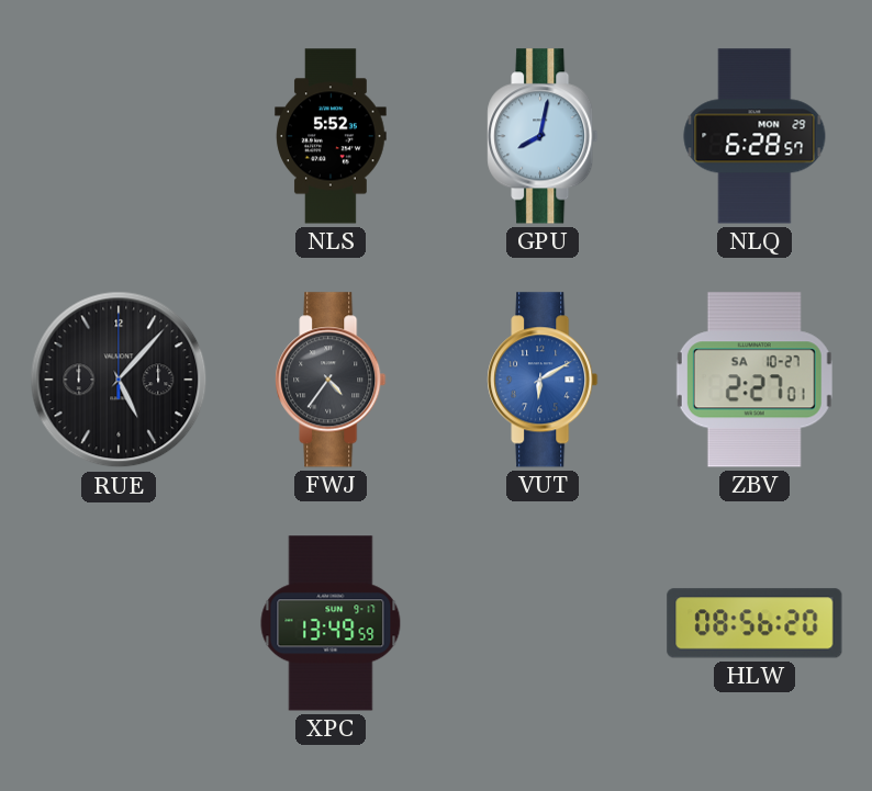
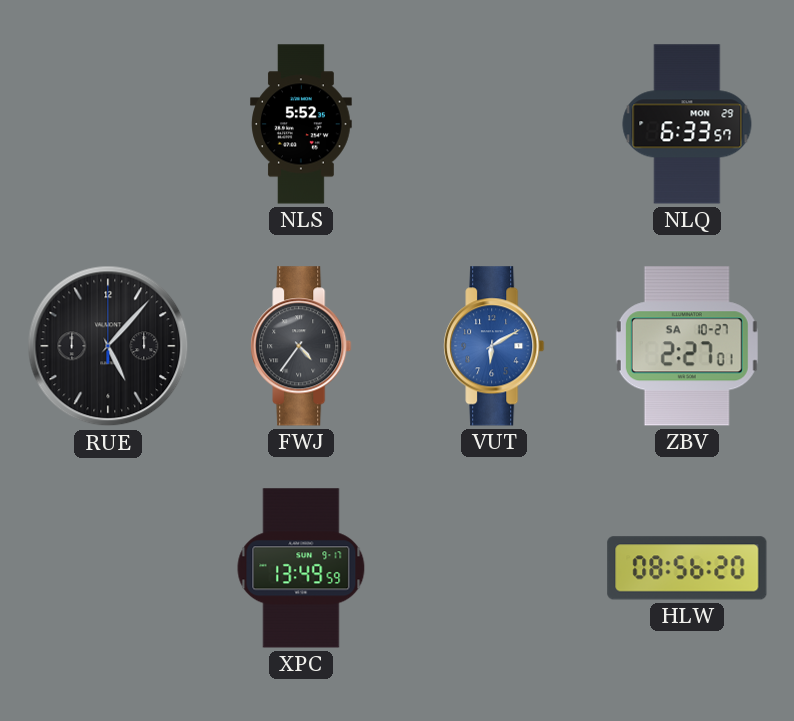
GPU: 8:02 -> none
NLQ: 6:28 -> 6:33
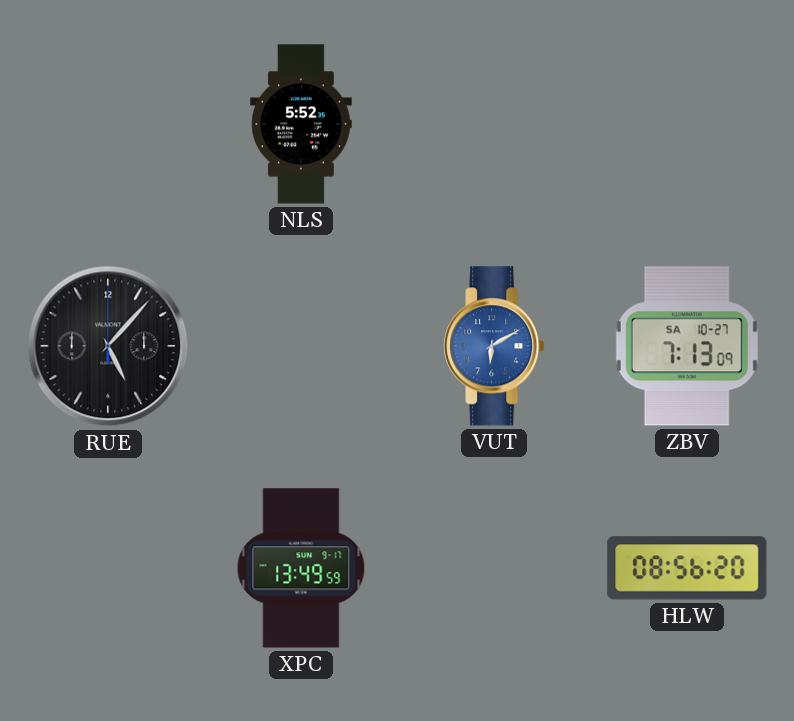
NLQ: 6:33 -> none
FWJ: 4:36 -> none
ZBV: 2:27 -> 7:13
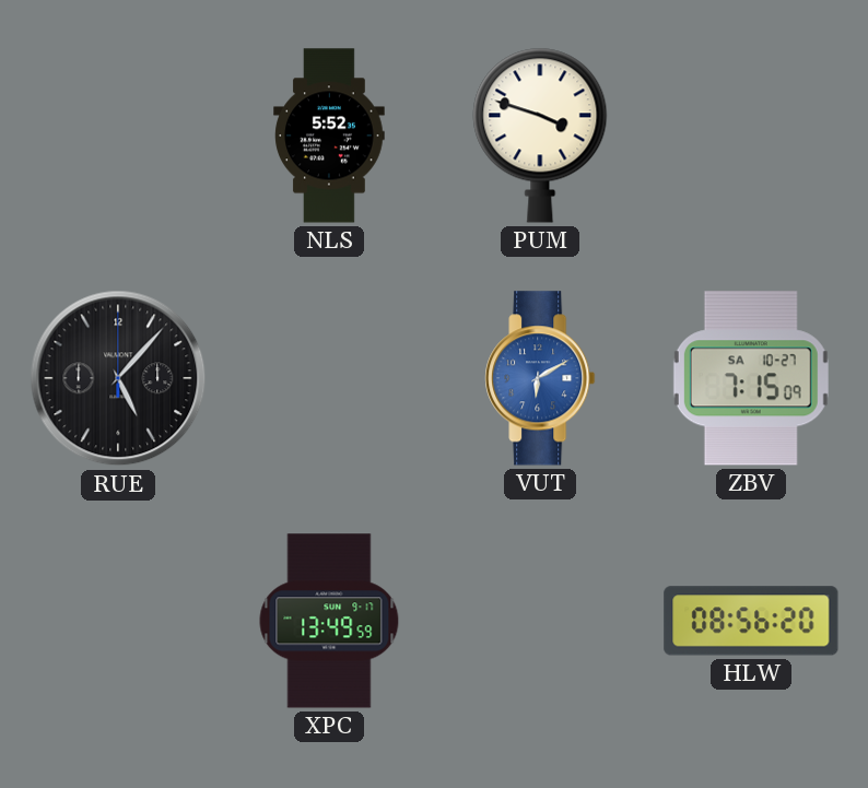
PUM: none -> 3:48
ZBV: 7:13 -> 7:15
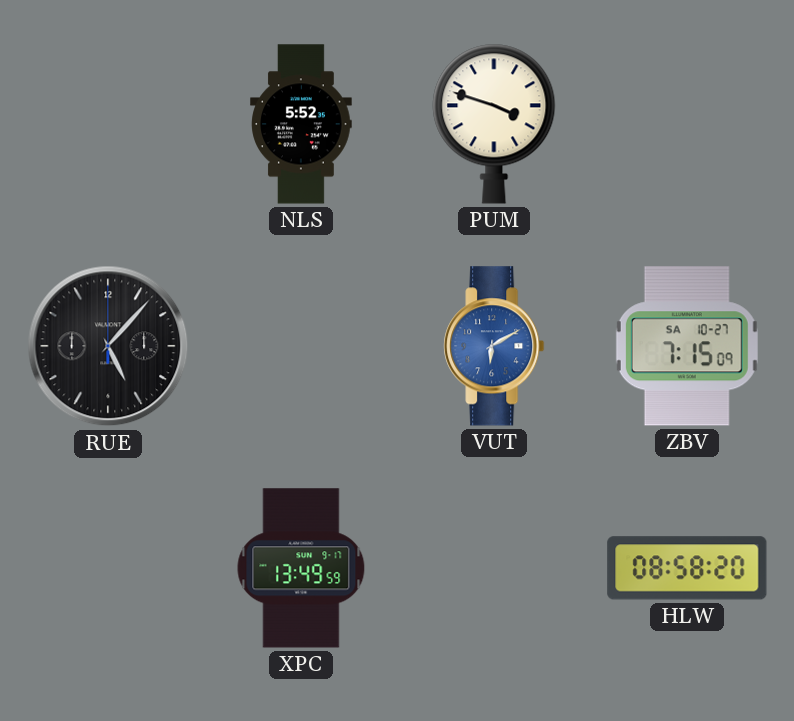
HLW: 08:56 -> 08:58
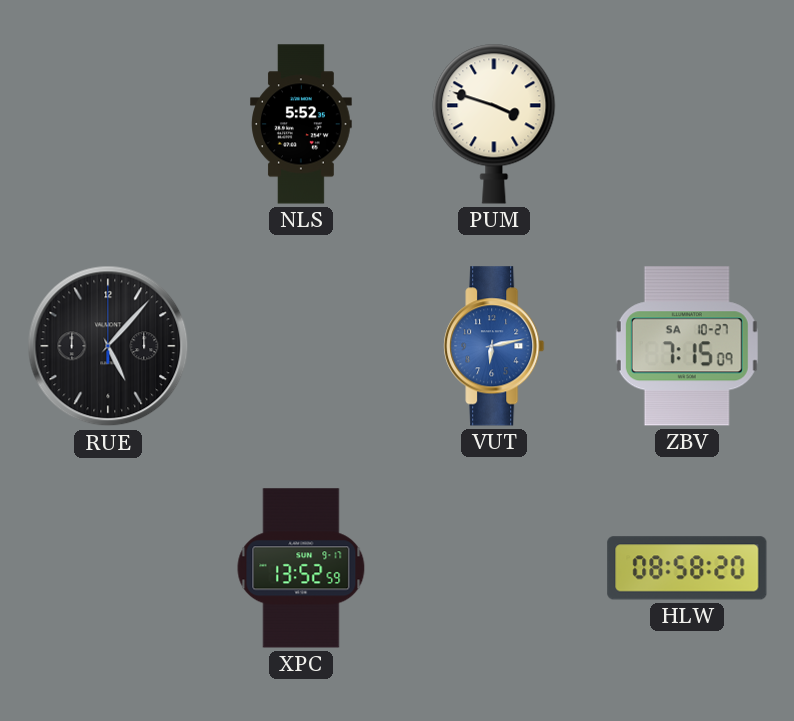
VUT: 6:10 -> 6:13
XPC: 13:49 -> 13:52
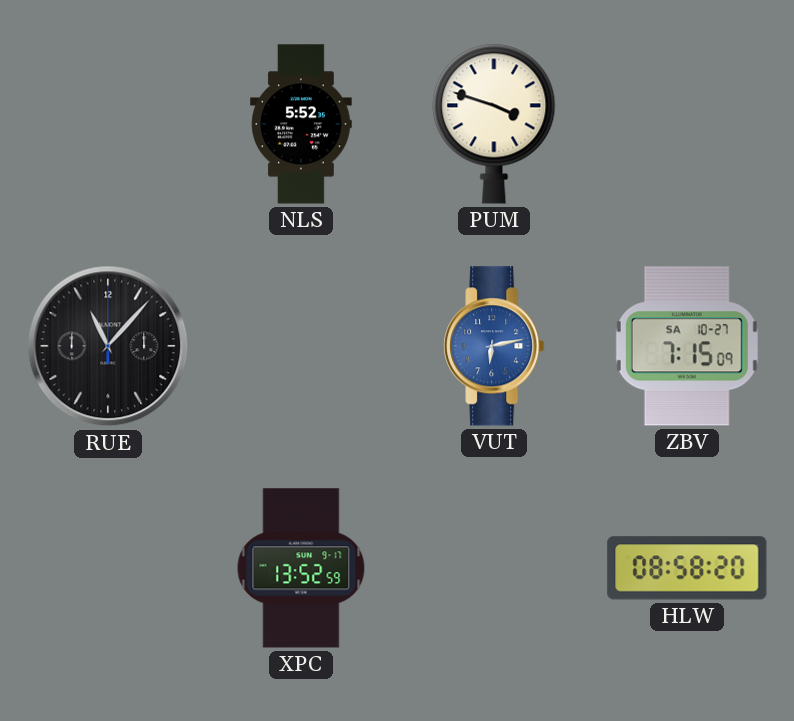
RUE: 5:07 -> 11:07
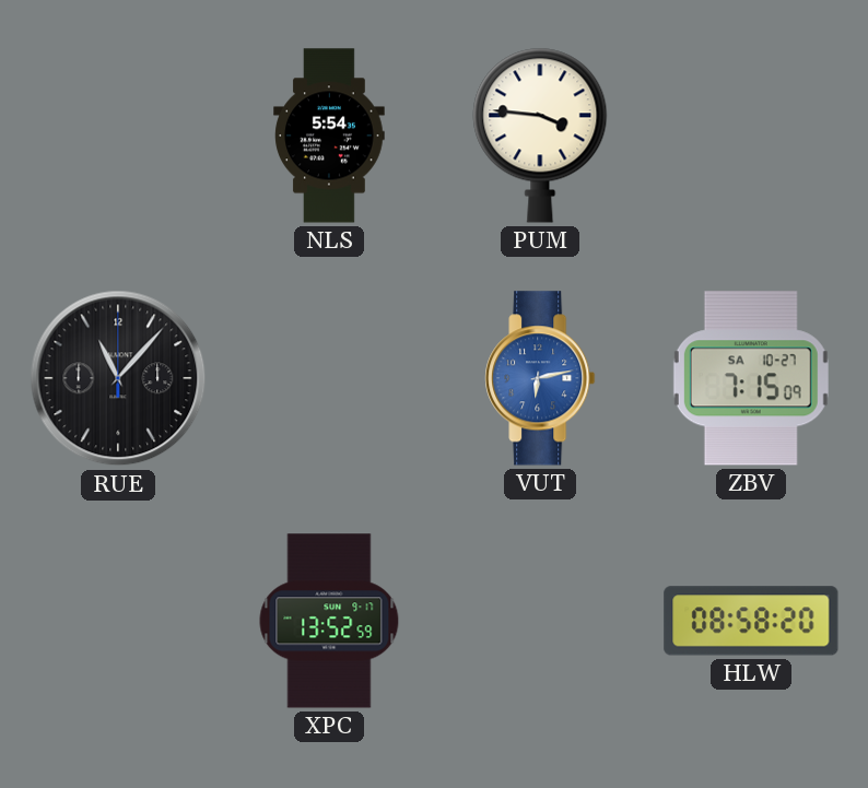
NLS: 5:52 -> 5:54
PUM: 3:48 -> 3:46
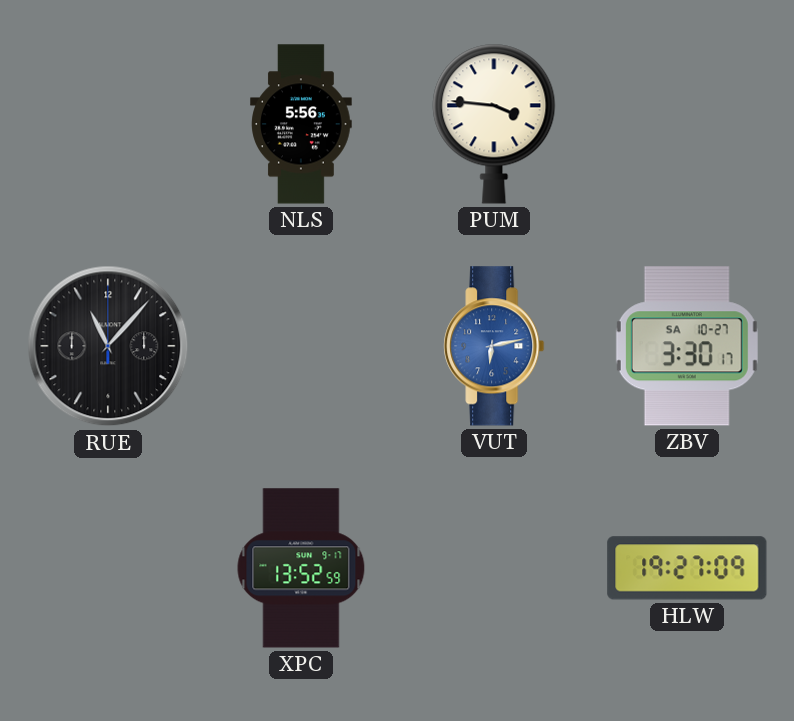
NLS: 5:54 -> 5:56
ZBV: 7:15 -> 3:30
HLW: 08:58 -> 19:27
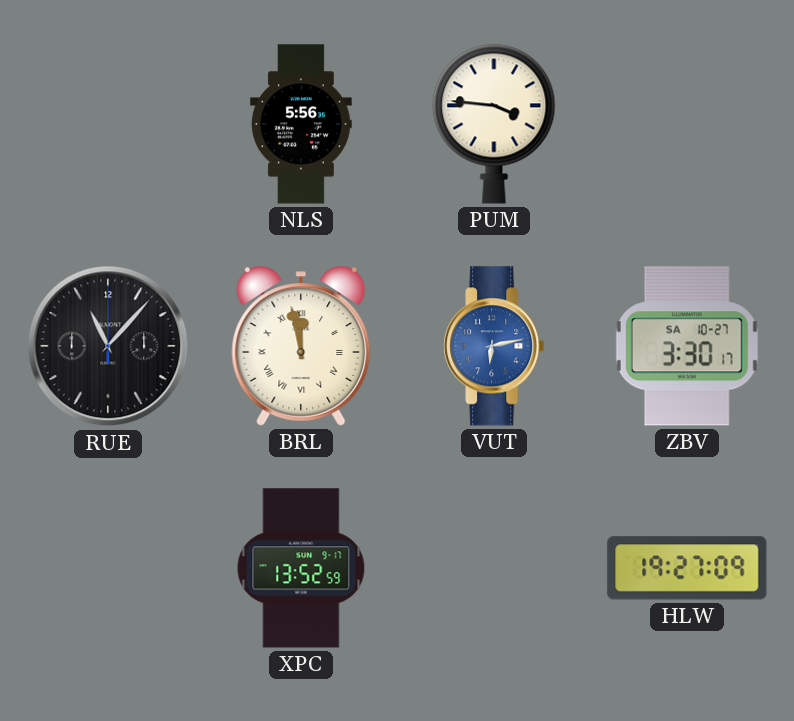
BRL: none -> 11:58
